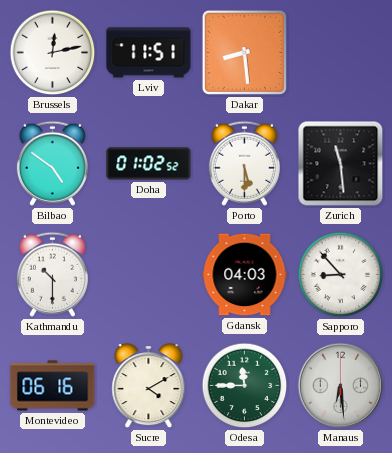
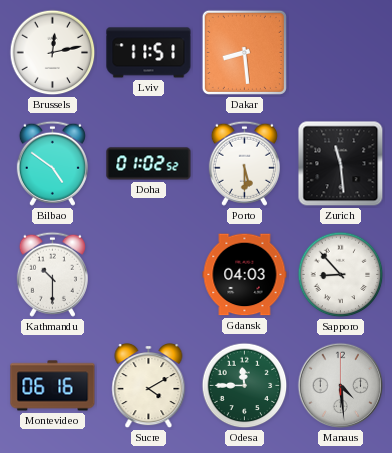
Manaus: 6:29 -> 4:29
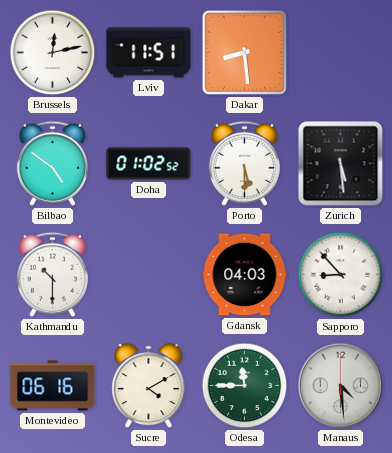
Zurich: 11:29 -> 5:29
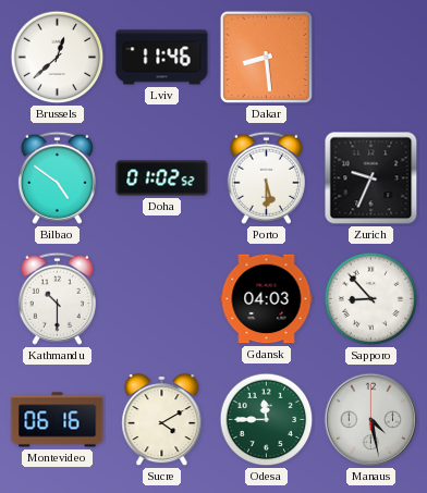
Brussels: 12:13 -> 12:38
Lviv: 11:51 -> 11:46
Zurich: 5:29 -> 9:34
Manaus: 4:29 -> 4:28
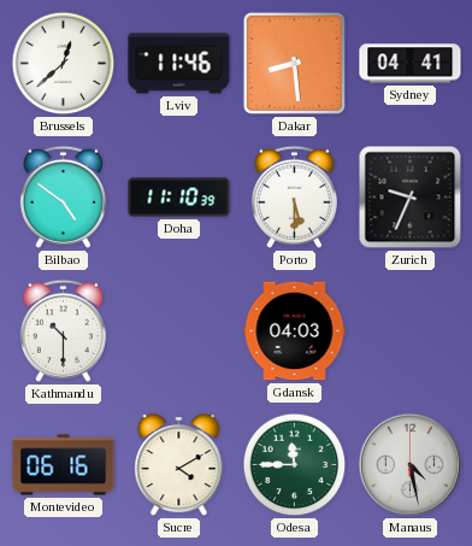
Sydney: none -> 04:41
Doha: 01:02 -> 11:10
Sapporo: 8:53 -> none
